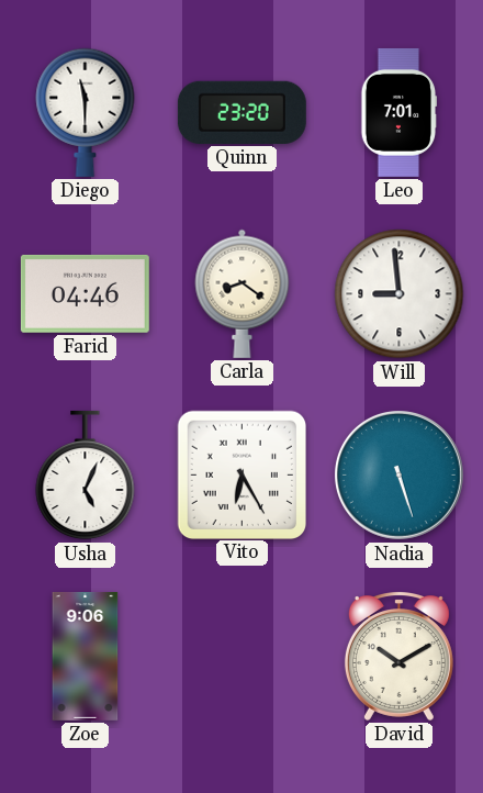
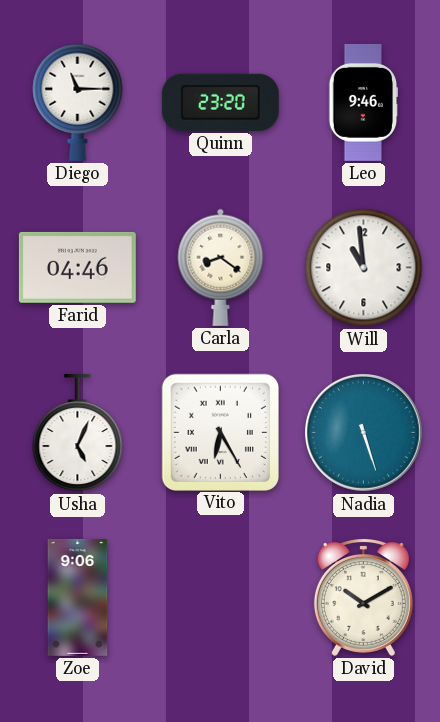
Diego: 11:30 -> 11:15
Leo: 7:01 -> 9:46
Will: 8:59 -> 10:59
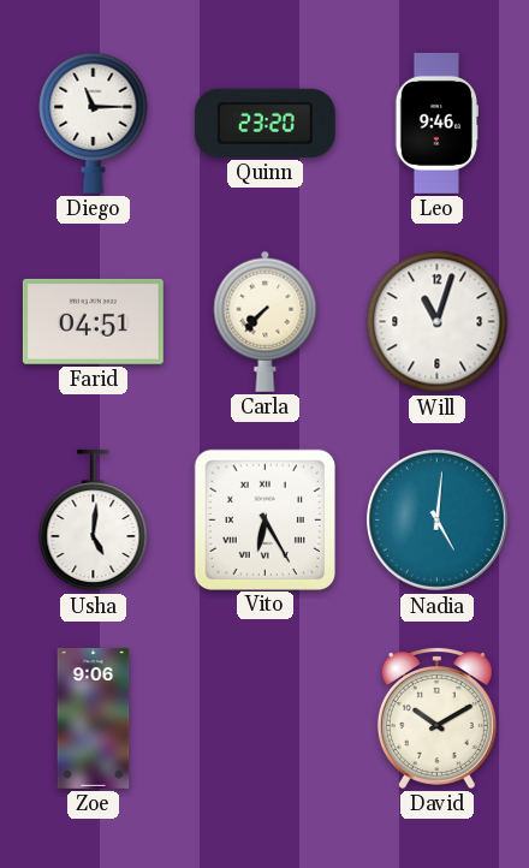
Farid: 04:46 -> 04:51
Carla: 8:21 -> 7:37
Will: 10:59 -> 11:03
Usha: 5:04 -> 5:01
Nadia: 5:27 -> 5:01
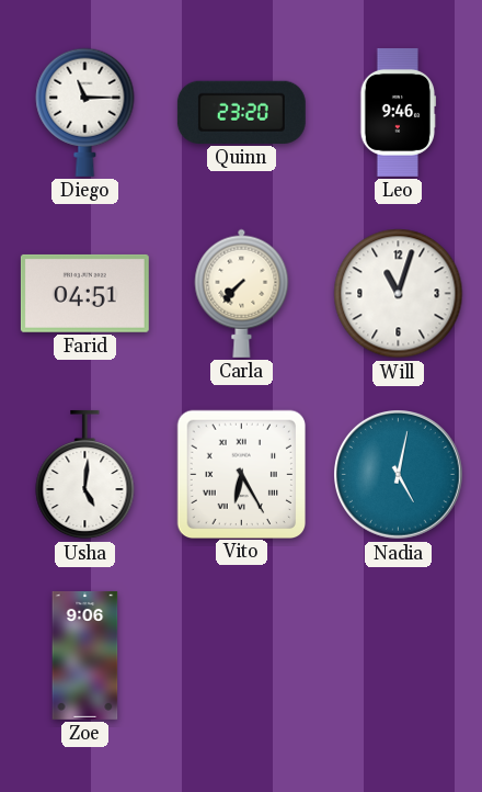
Nadia: 5:01 -> 5:02
David: 10:10 -> none
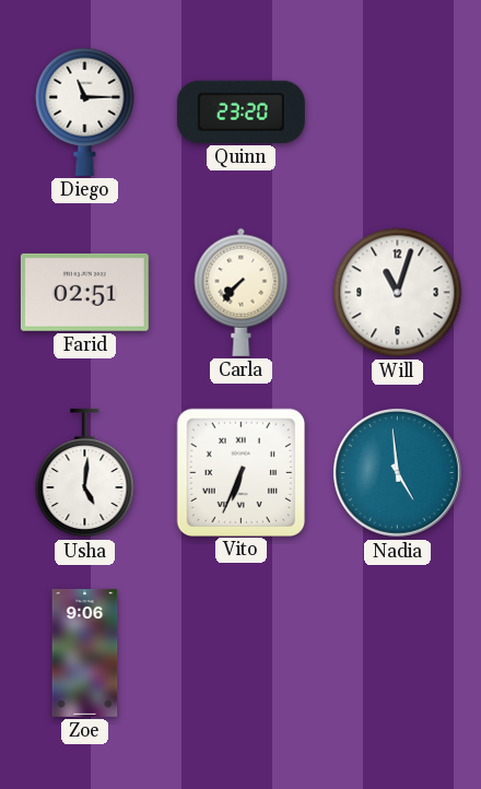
Leo: 9:46 -> none
Farid: 04:51 -> 02:51
Vito: 6:25 -> 6:34
Nadia: 5:02 -> 4:59
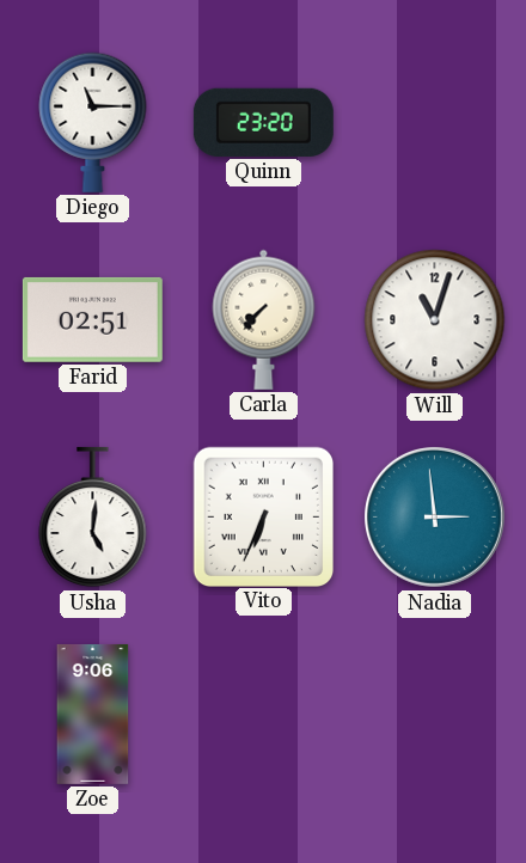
Nadia: 4:59 -> 2:59
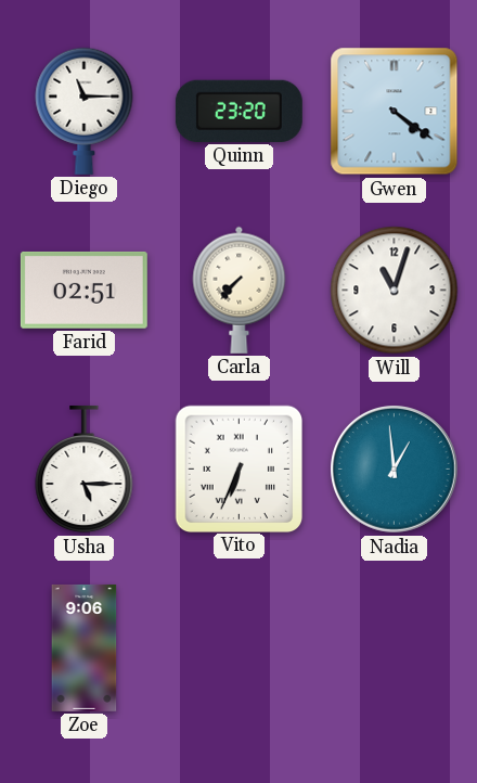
Gwen: none -> 4:21
Usha: 5:01 -> 5:15
Nadia: 2:59 -> 12:59
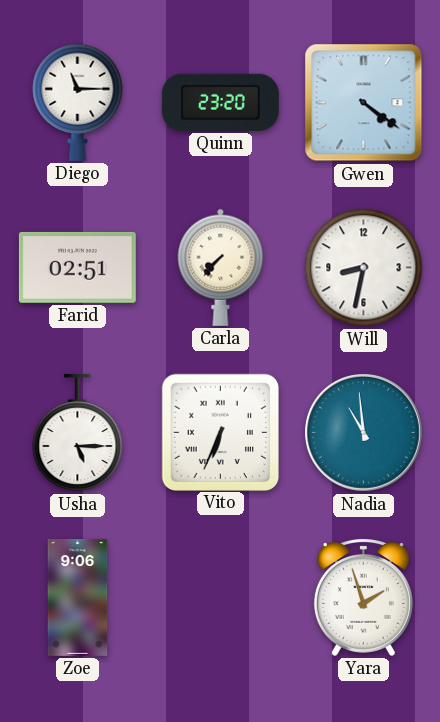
Will: 11:03 -> 8:32
Nadia: 12:59 -> 10:59
Yara: none -> 1:57
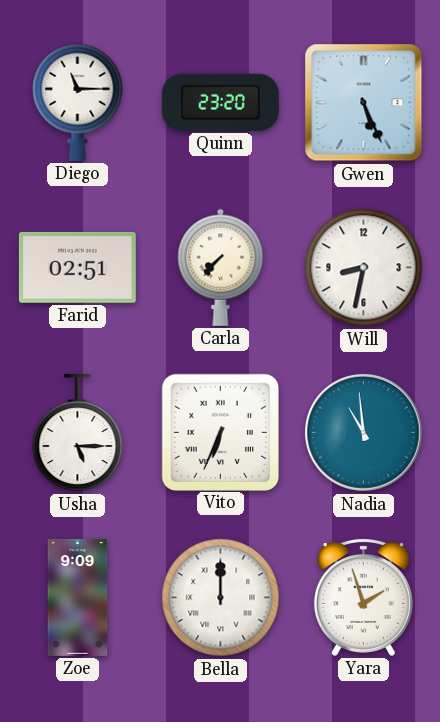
Gwen: 4:21 -> 5:26
Zoe: 9:06 -> 9:09
Bella: none -> 12:00
